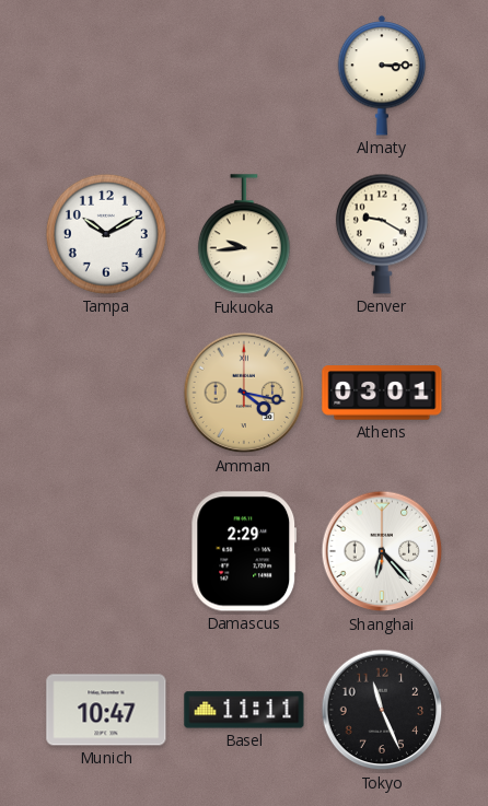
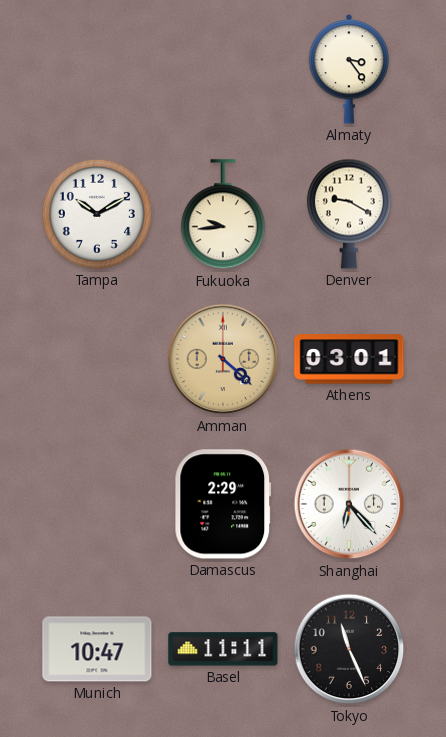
Almaty: 3:15 -> 3:24
Amman: 4:17 -> 4:22
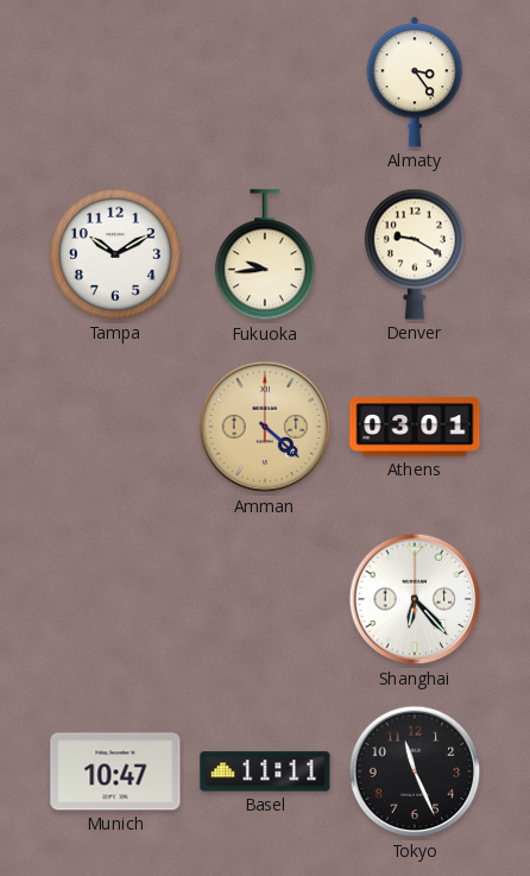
Damascus: 2:29 -> none
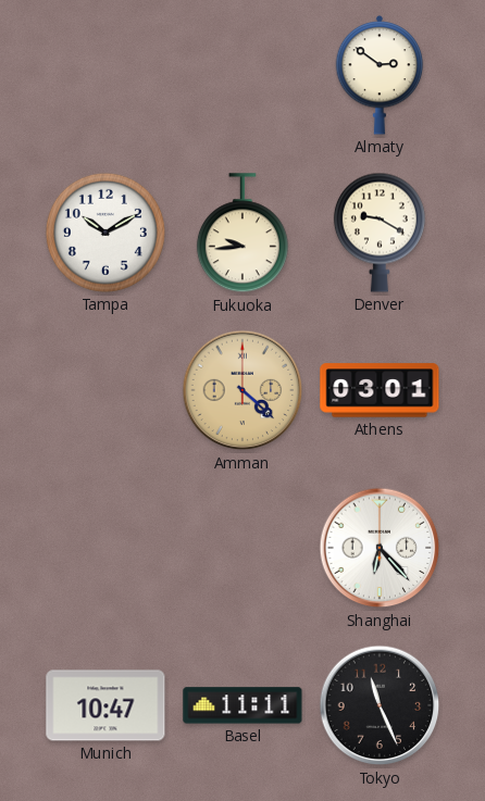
Almaty: 3:24 -> 2:51
